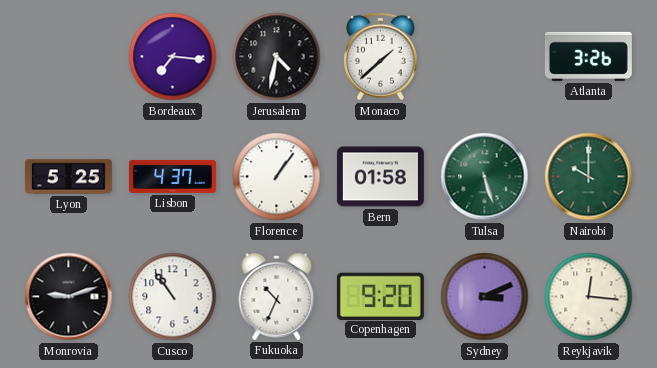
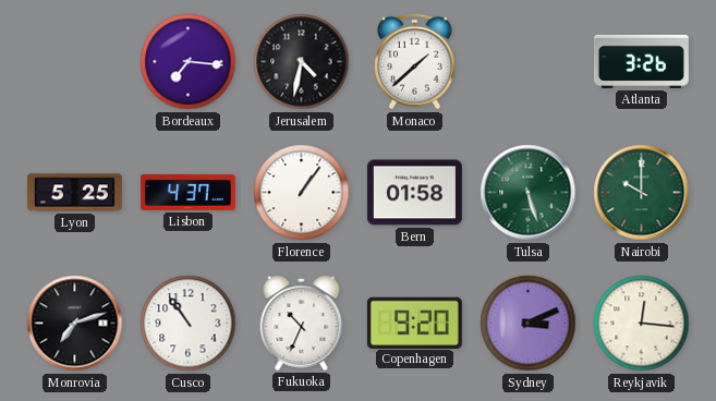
Monrovia: 9:12 -> 7:12
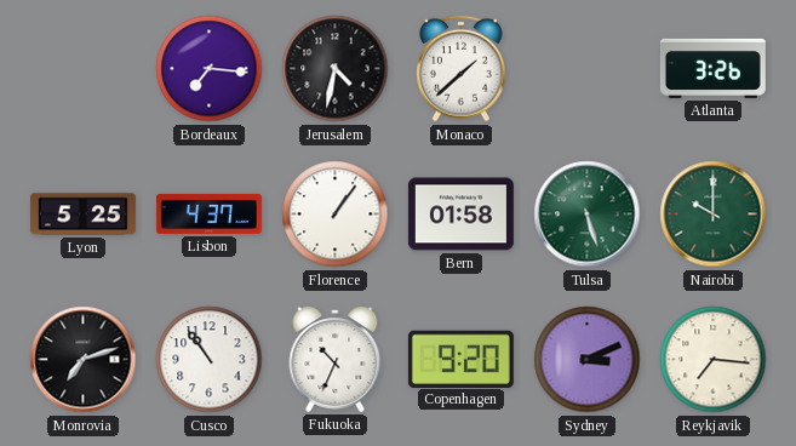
Reykjavik: 12:16 -> 7:16
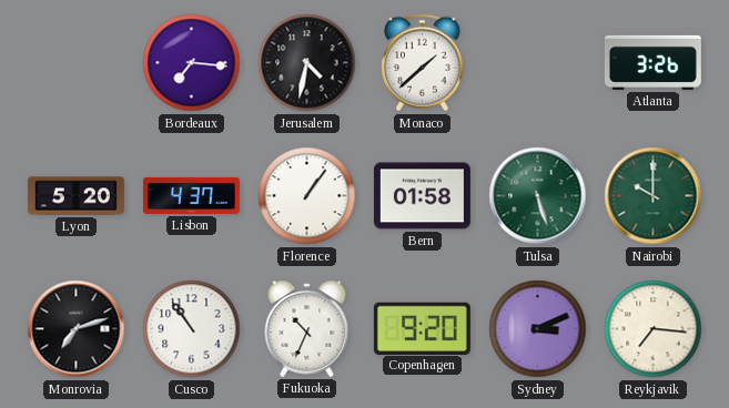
Lyon: 5:25 -> 5:20
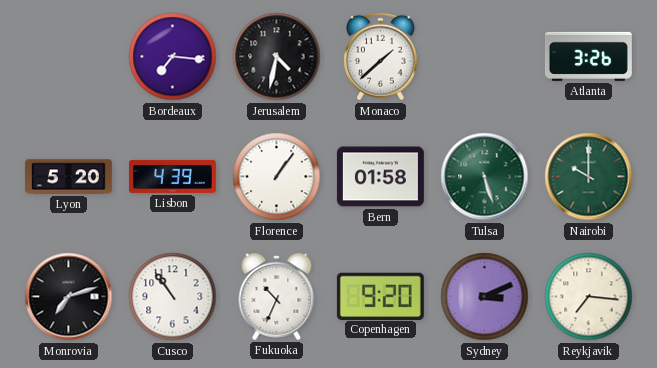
Lisbon: 4:37 -> 4:39
